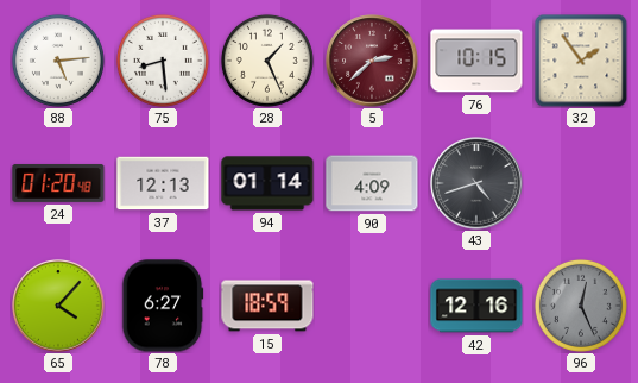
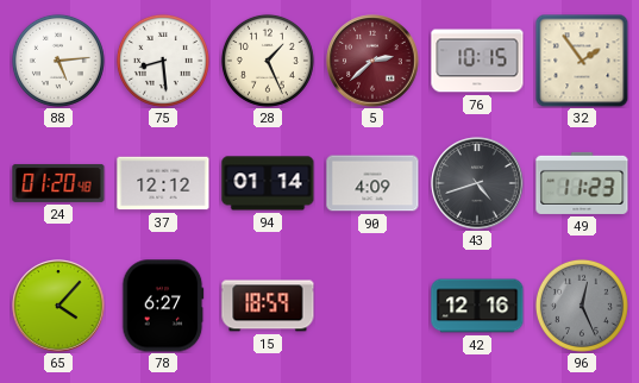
37: 12:13 -> 12:12
49: none -> 11:23
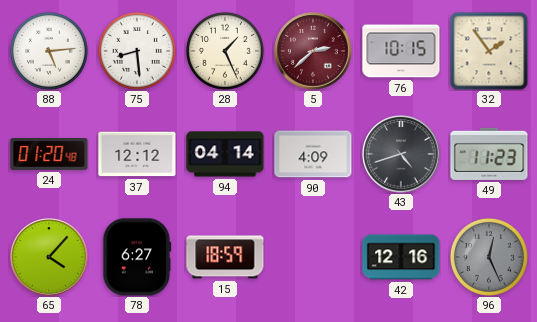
94: 01:14 -> 04:14
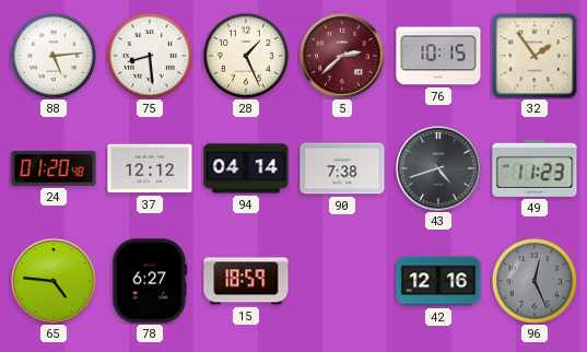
90: 4:09 -> 7:38
65: 4:07 -> 4:46
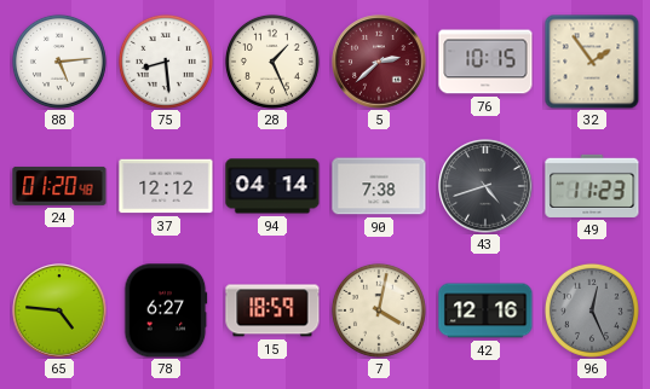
7: none -> 4:02
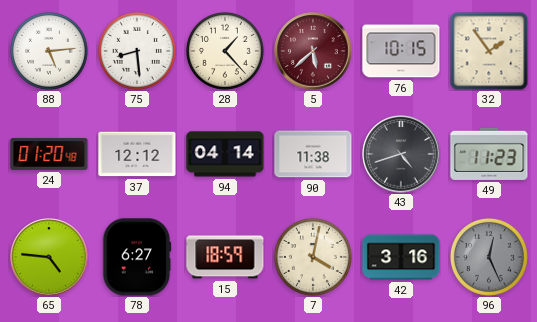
28: 1:26 -> 1:23
5: 2:38 -> 5:38
90: 7:38 -> 11:38
42: 12:16 -> 3:16
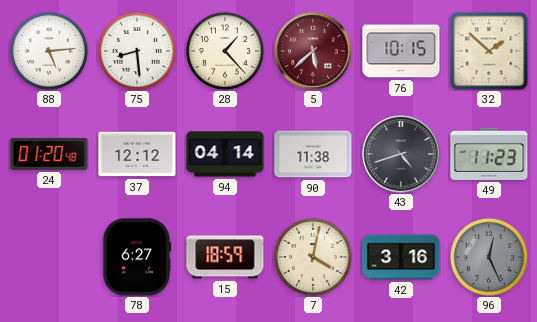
32: 1:54 -> 1:52
65: 4:46 -> none
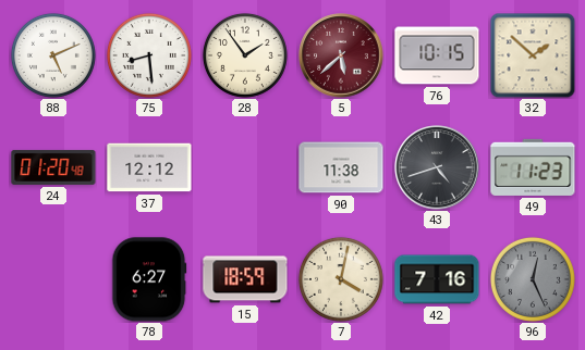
88: 5:14 -> 5:11
28: 1:23 -> 1:54
94: 04:14 -> none
42: 3:16 -> 7:16
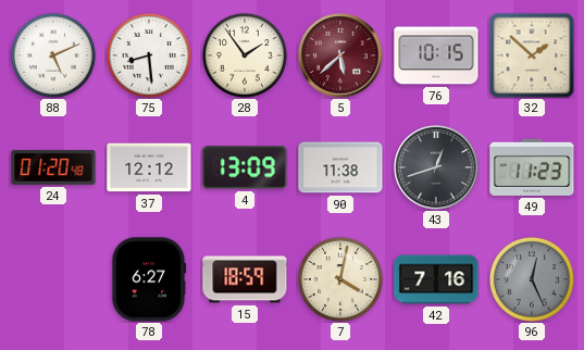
4: none -> 13:09
43: 4:42 -> 12:42
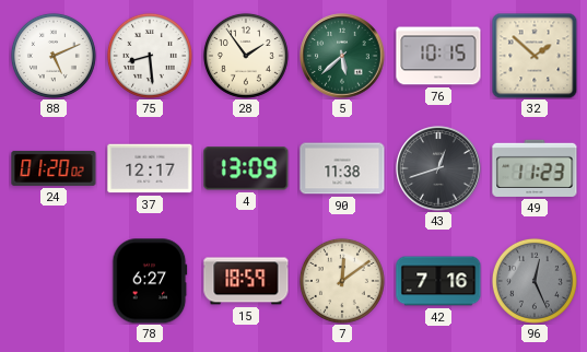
5 dial: burgundy -> green
24: 01:20:48 -> 01:20:02
37: 12:12 -> 12:17
7: 4:02 -> 12:09
